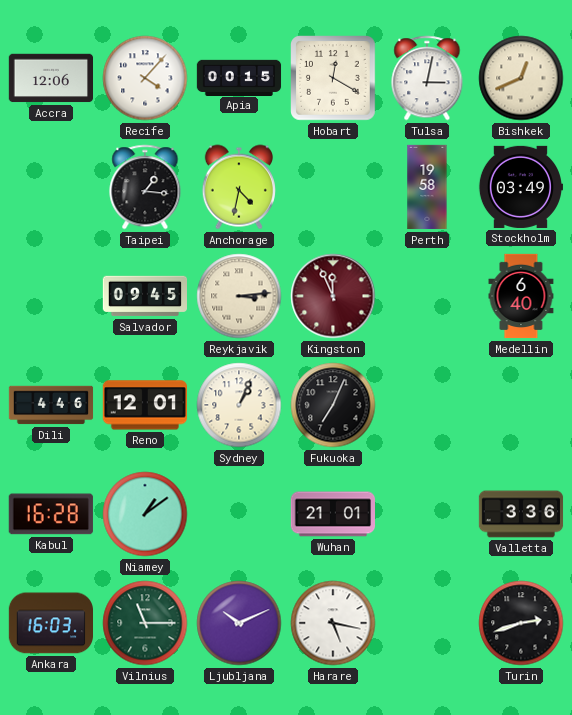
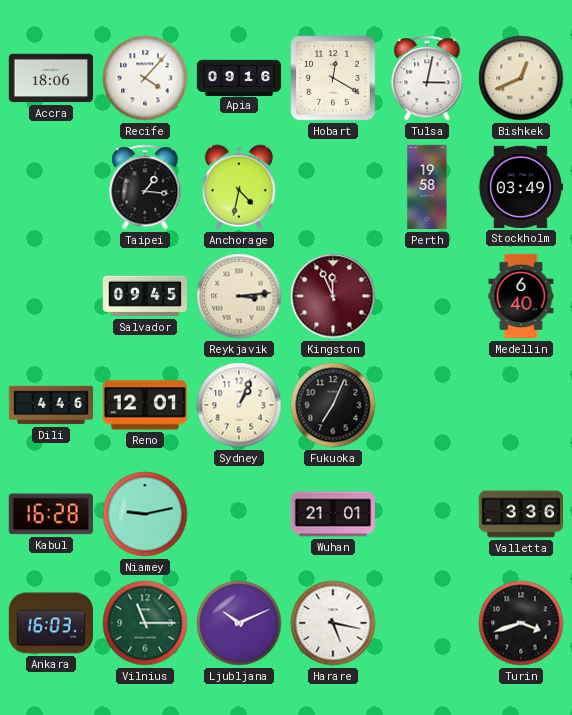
Accra: 12:06 -> 18:06
Apia: 00:15 -> 09:16
Niamey: 1:09 -> 9:13
Turin: 2:42 -> 3:42
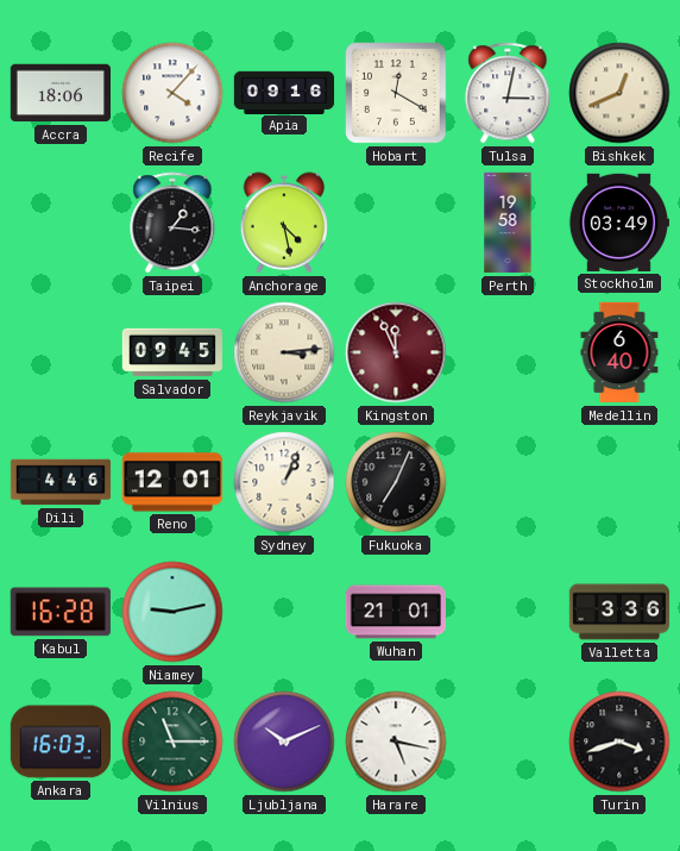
Anchorage: 4:32 -> 4:28
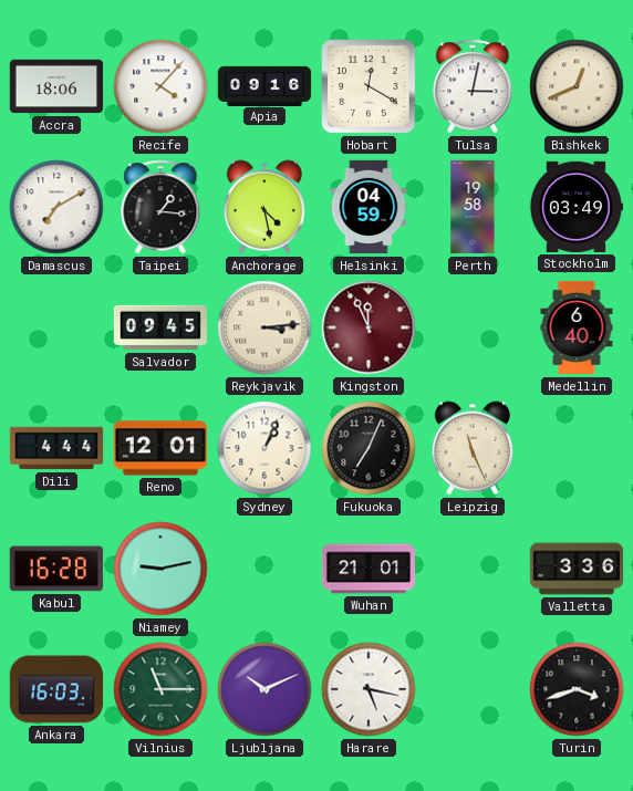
Damascus: none -> 7:10
Helsinki: none -> 04:59
Dili: 4:46 -> 4:44
Leipzig: none -> 11:26
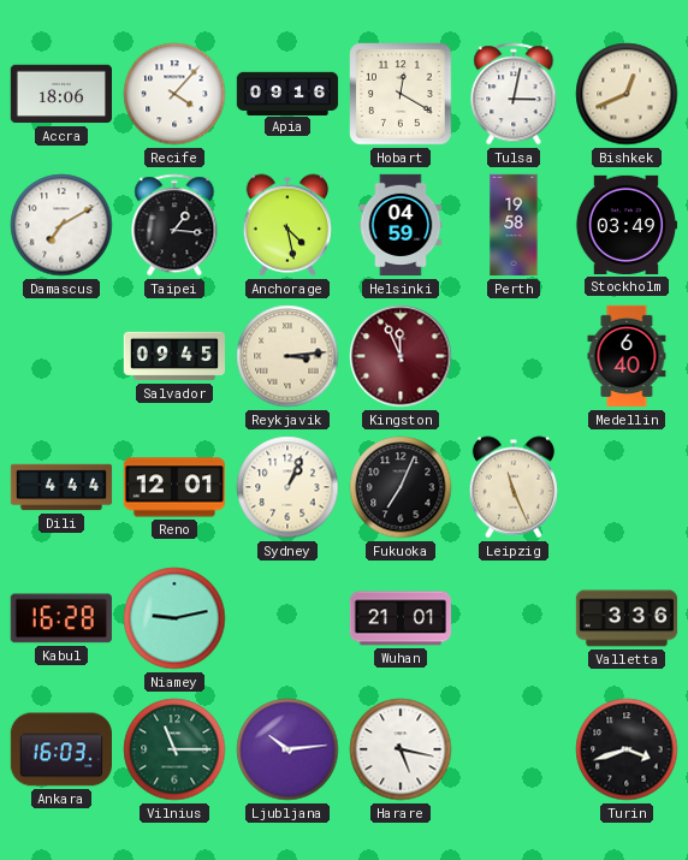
Ljubljana: 10:11 -> 10:14
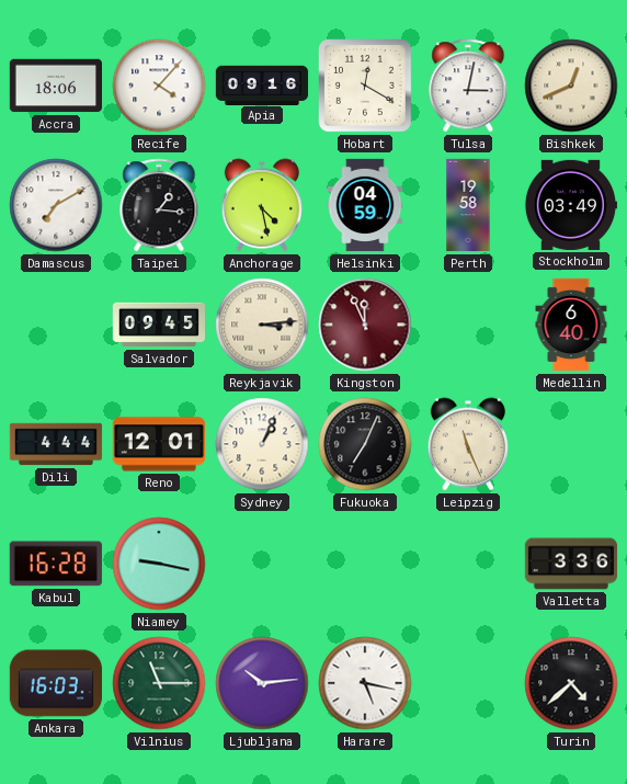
Niamey: 9:13 -> 9:17
Wuhan: 21:01 -> none
Turin: 3:42 -> 4:38
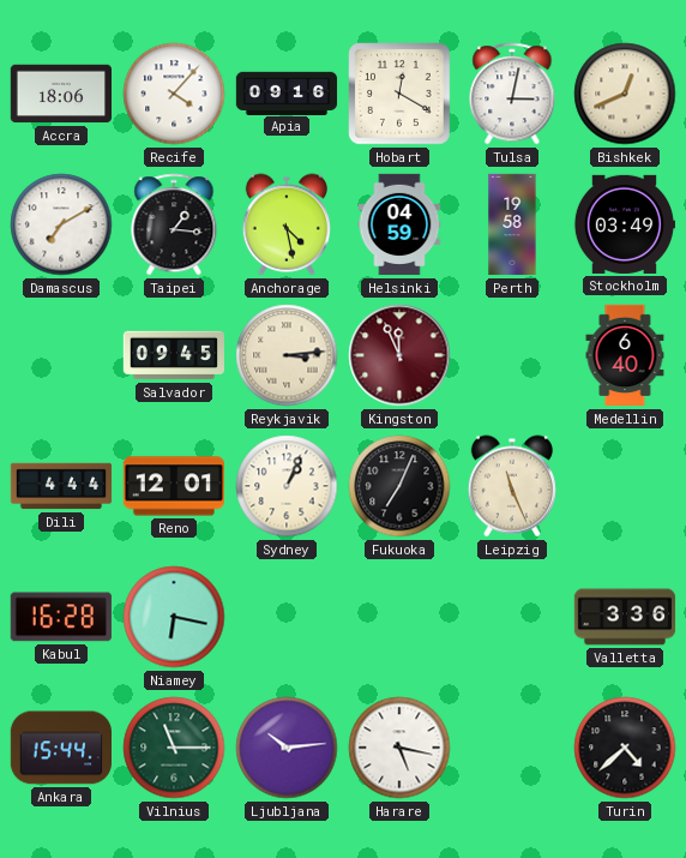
Niamey: 9:17 -> 6:17
Ankara: 16:03 -> 15:44
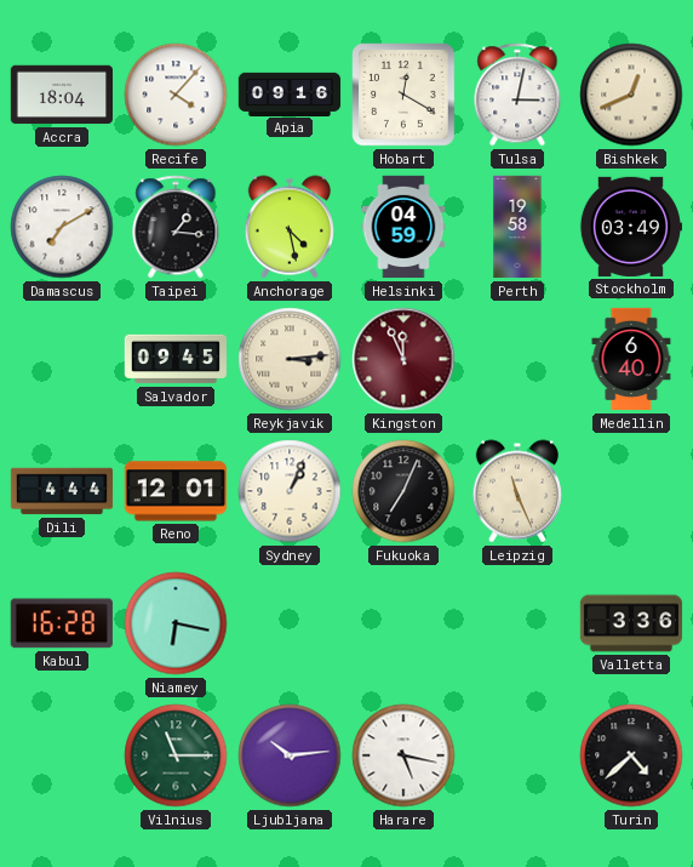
Accra: 18:06 -> 18:04
Ankara: 15:44 -> none
